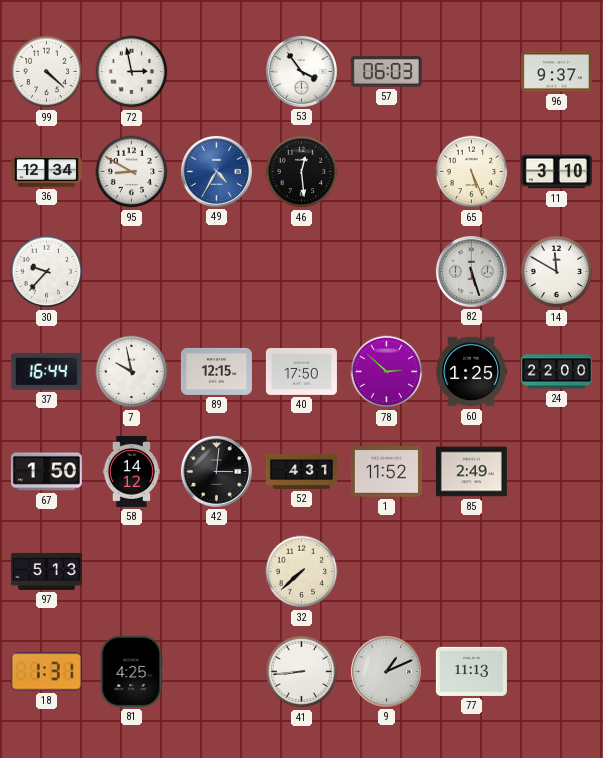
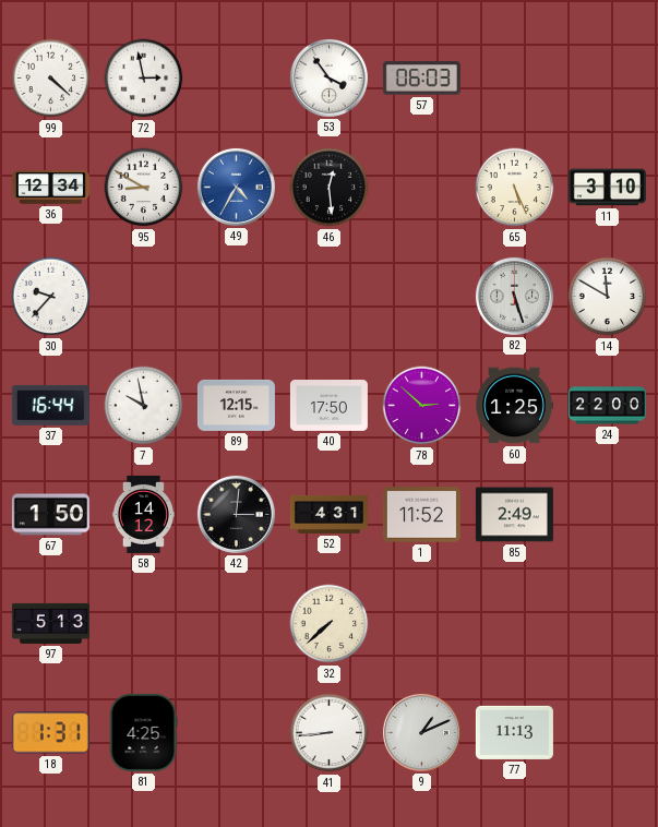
96: 9:37 -> none
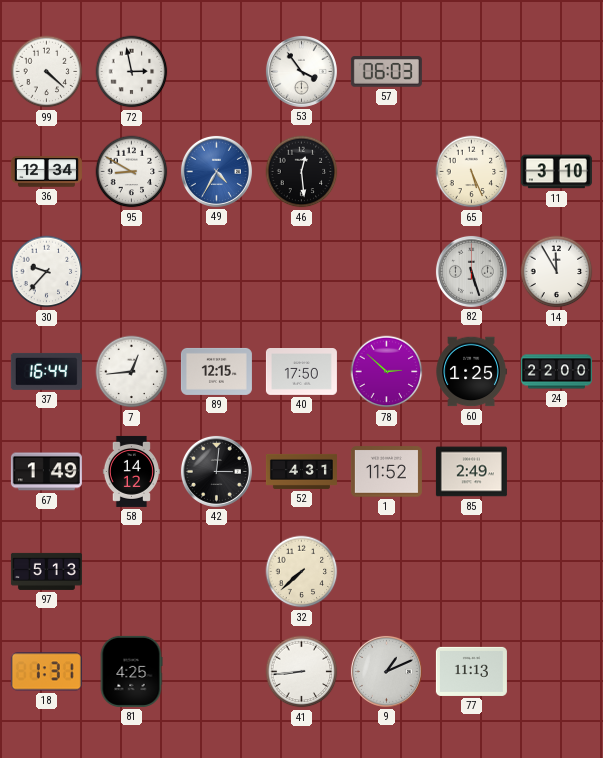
14: 11:50 -> 11:55
7: 9:58 -> 12:44
67: 1:50 -> 1:49
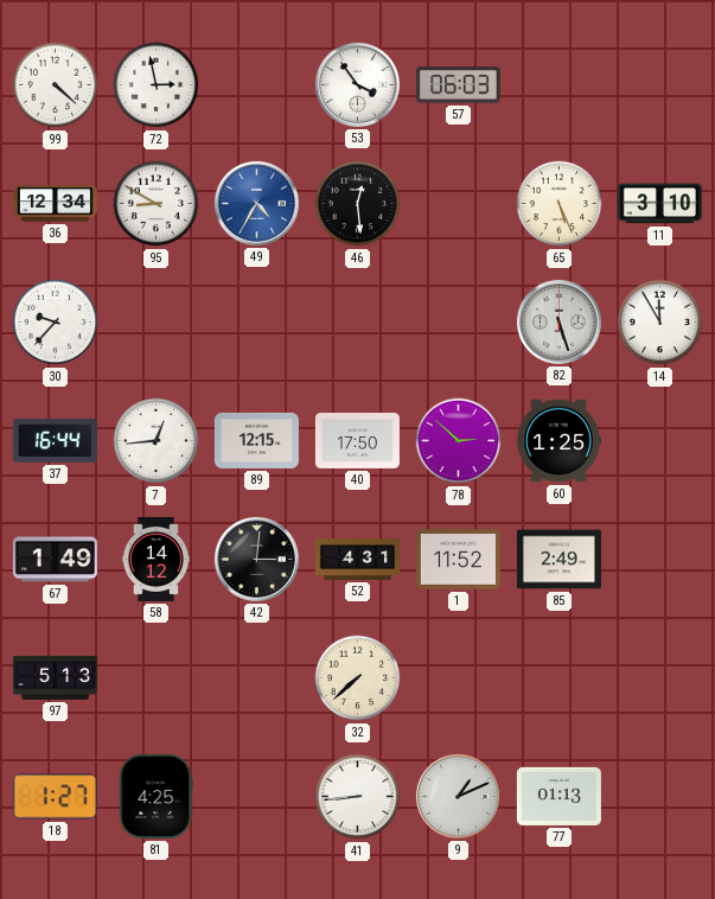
24: 22:00 -> none
18: 1:31 -> 1:27
77: 11:13 -> 01:13
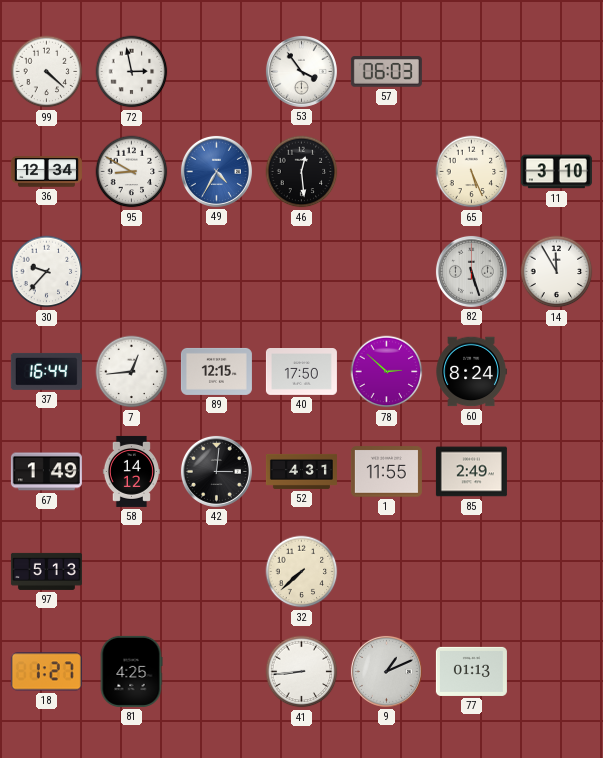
60: 1:25 -> 8:24
1: 11:52 -> 11:55
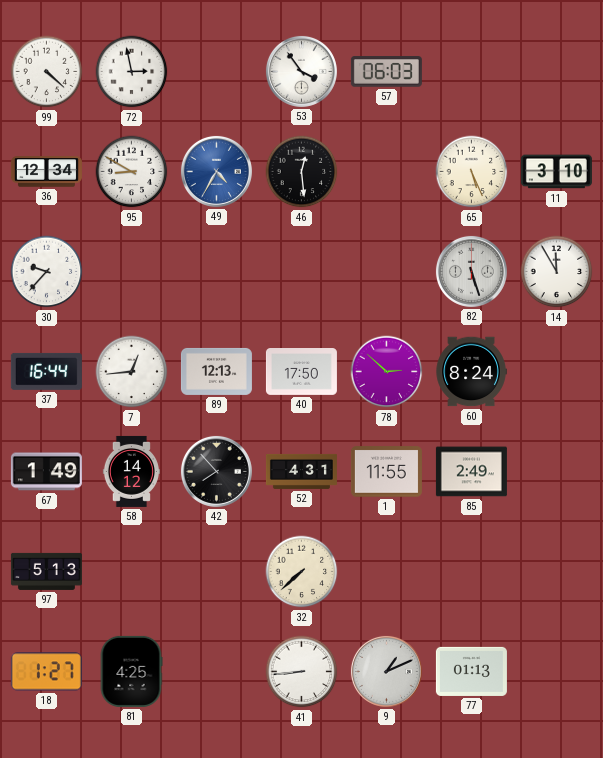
89: 12:15 -> 12:13
42: 3:01 -> 7:53
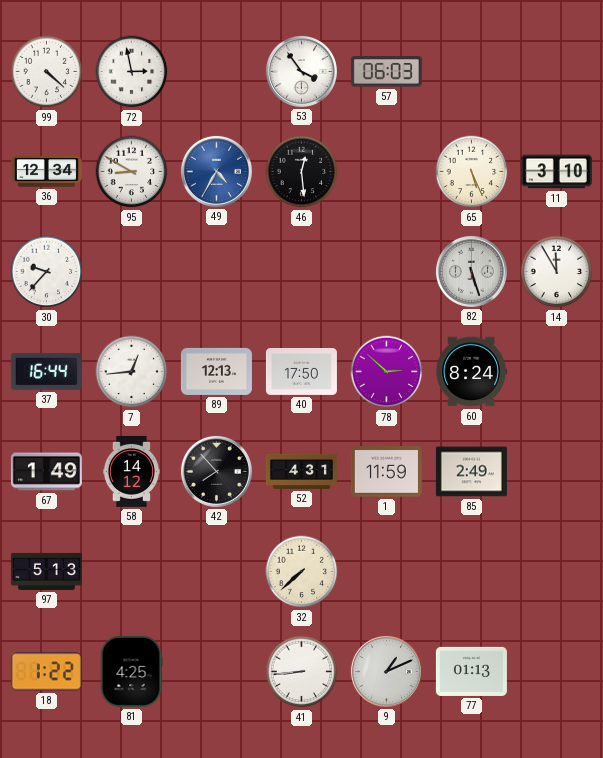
1: 11:55 -> 11:59
18: 1:27 -> 1:22
